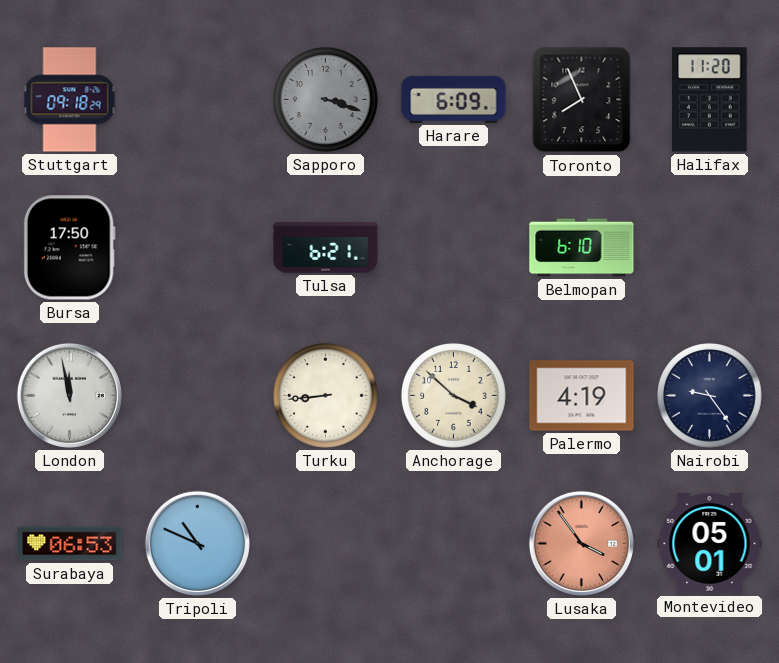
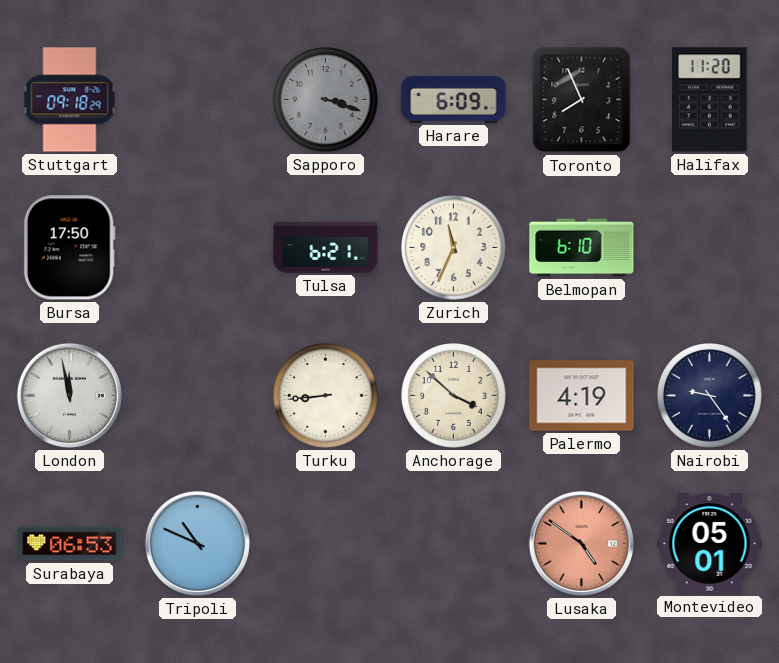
Zurich: none -> 11:34
Lusaka: 3:54 -> 4:51
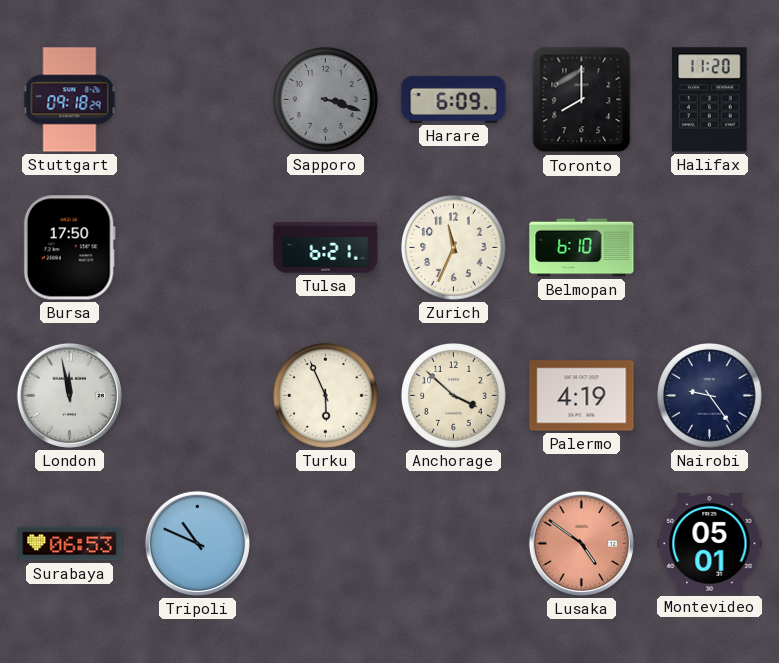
Toronto: 7:56 -> 8:00
Turku: 8:44 -> 5:56
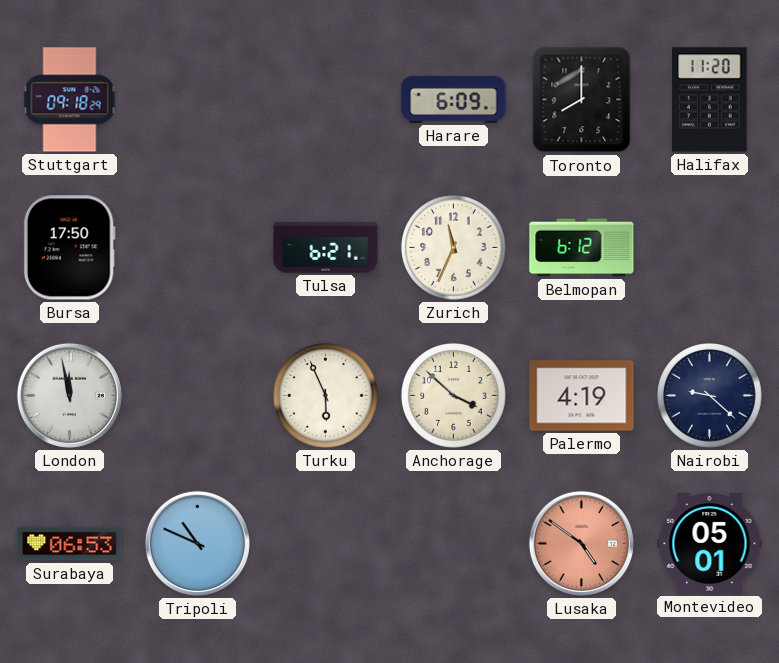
Sapporo: 3:18 -> none
Belmopan: 6:10 -> 6:12
Nairobi: 9:24 -> 9:22
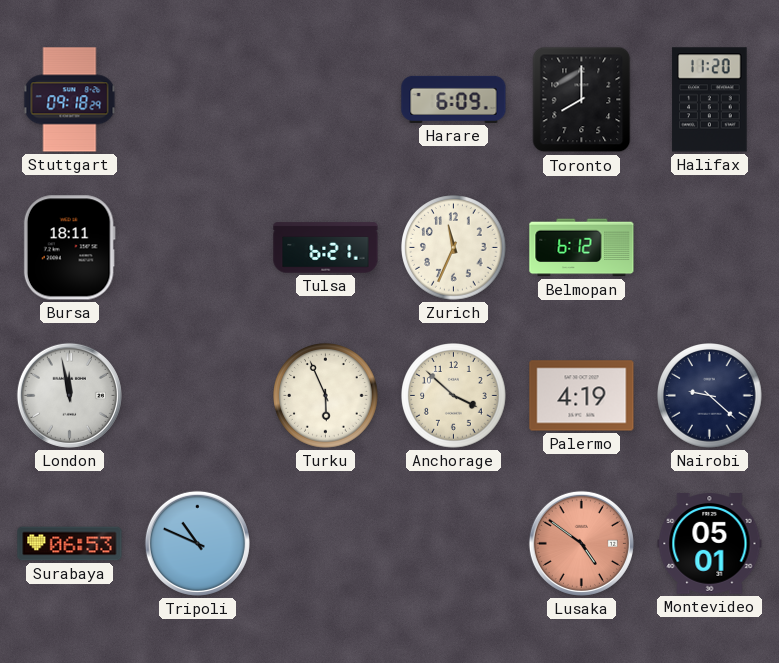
Bursa: 17:50 -> 18:11
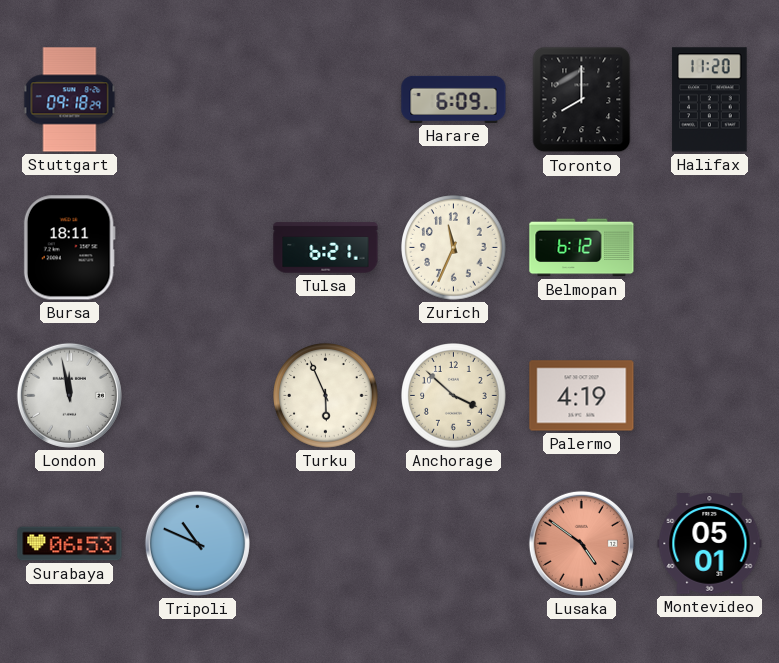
Nairobi: 9:22 -> none
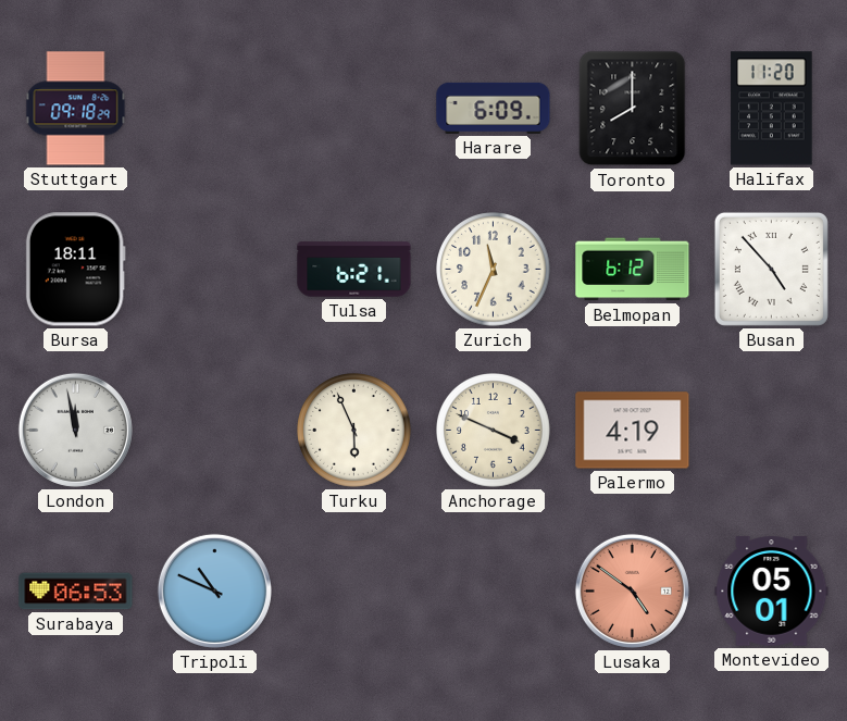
Busan: none -> 4:53
Anchorage: 3:52 -> 3:49
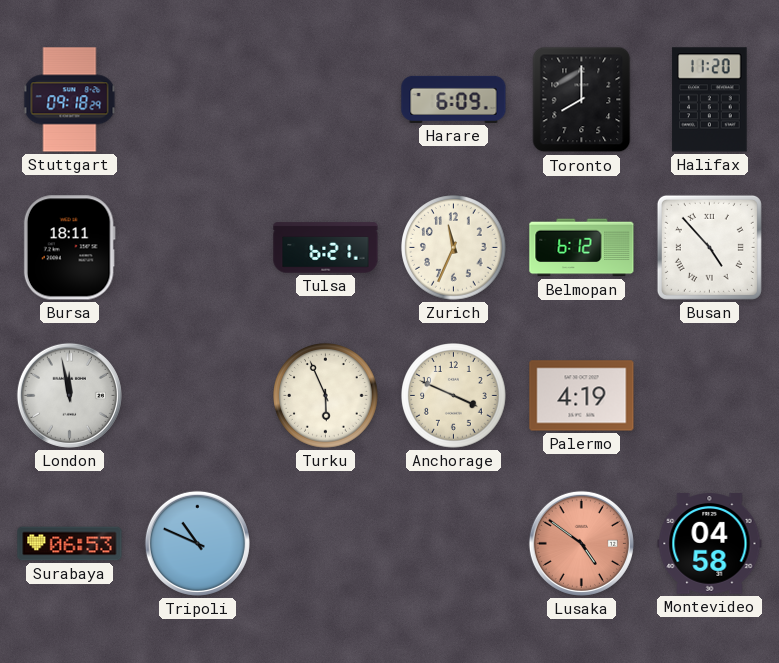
Montevideo: 05:01 -> 04:58
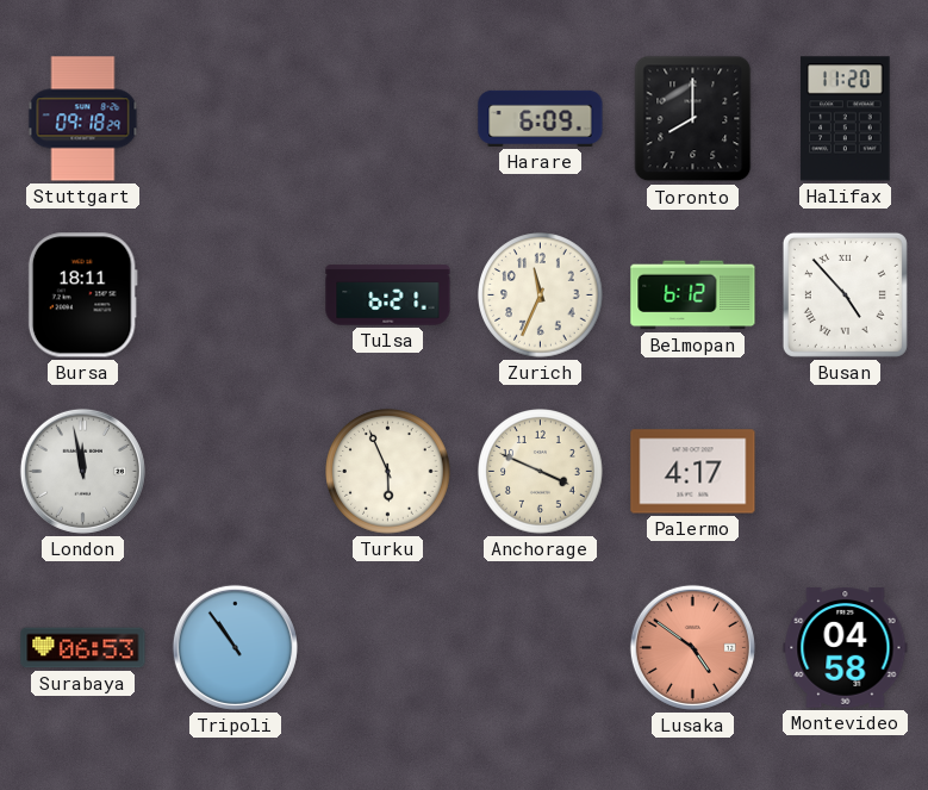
Palermo: 4:19 -> 4:17
Tripoli: 10:49 -> 10:54
